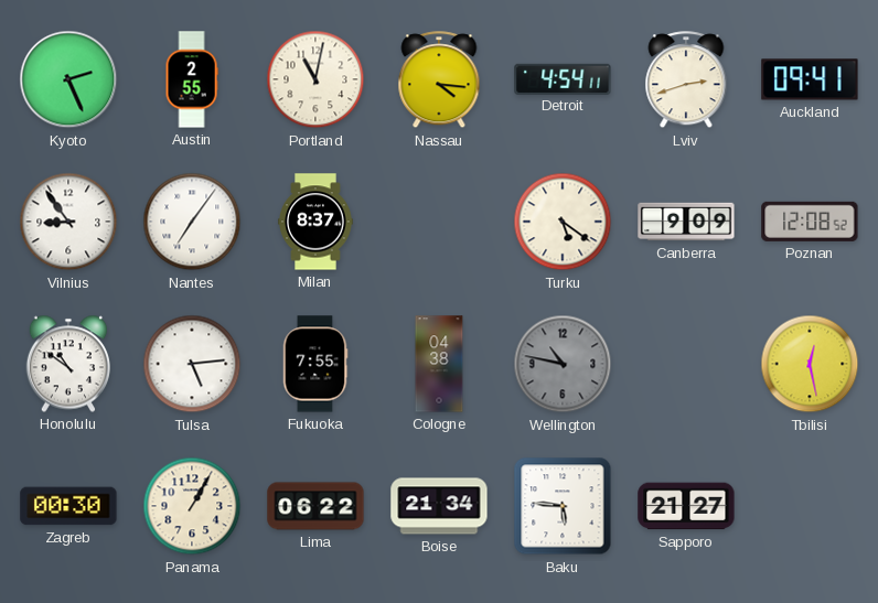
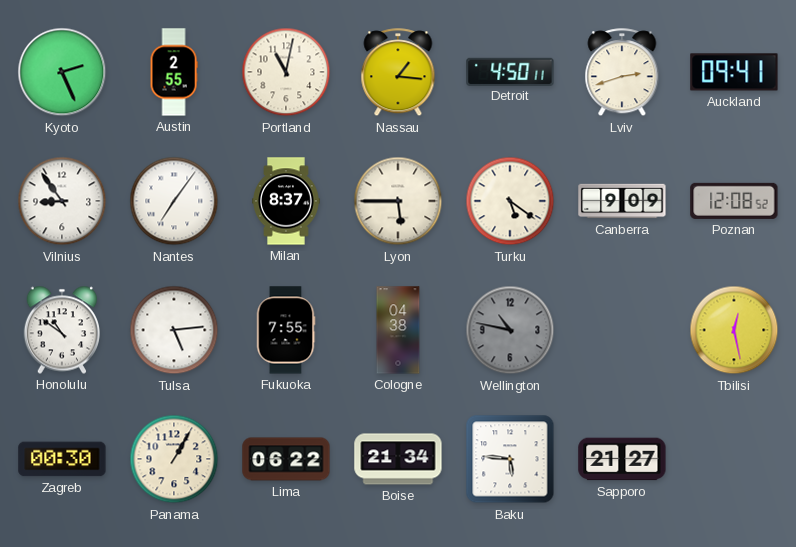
Nassau: 4:16 -> 1:16
Detroit: 4:54 -> 4:50
Lyon: none -> 5:45
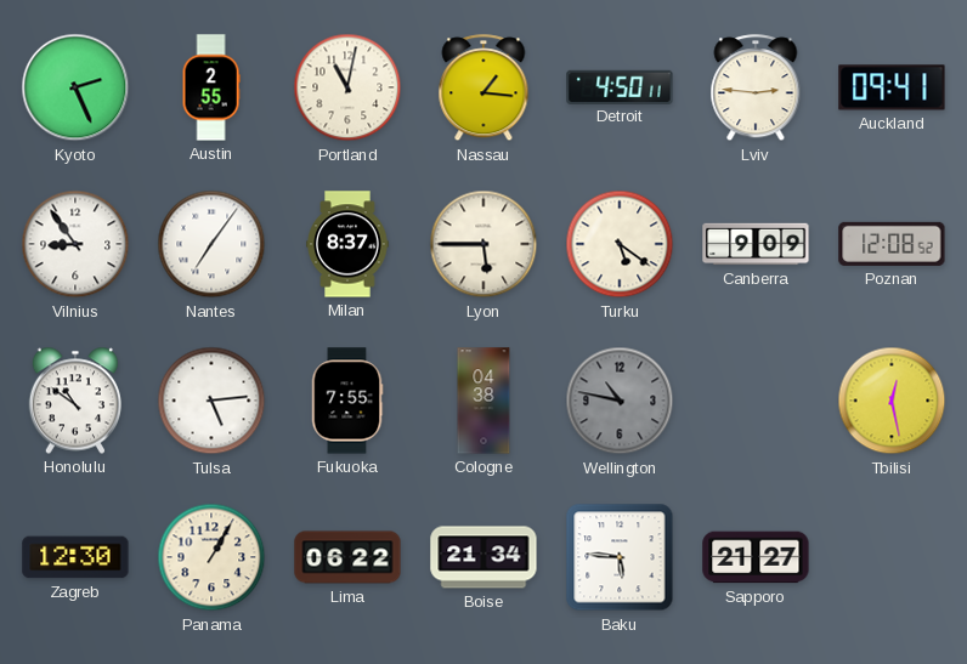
Lviv: 2:42 -> 2:46
Zagreb: 00:30 -> 12:30
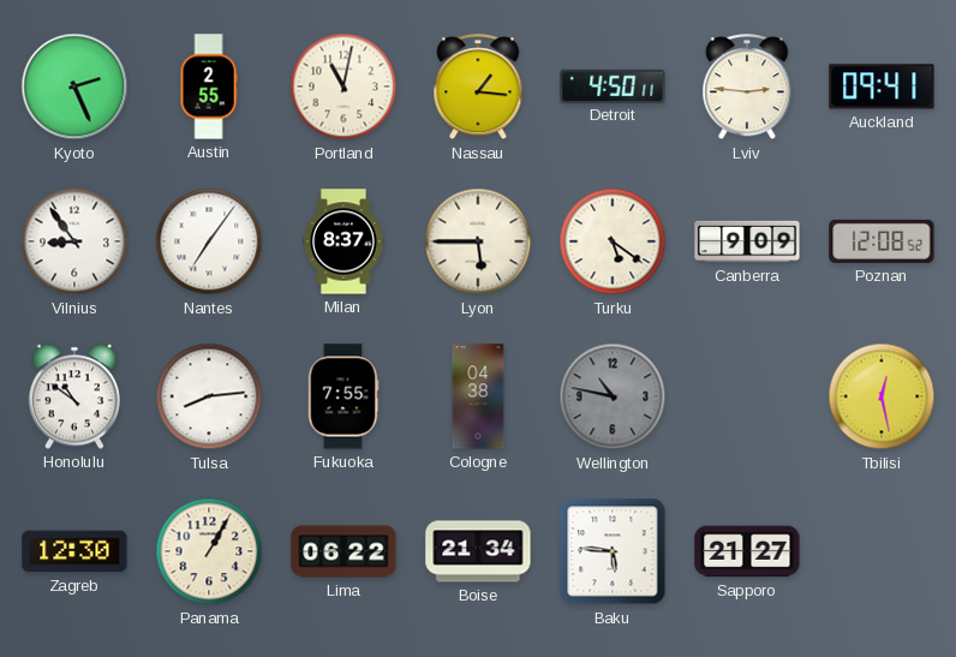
Tulsa: 5:14 -> 8:14
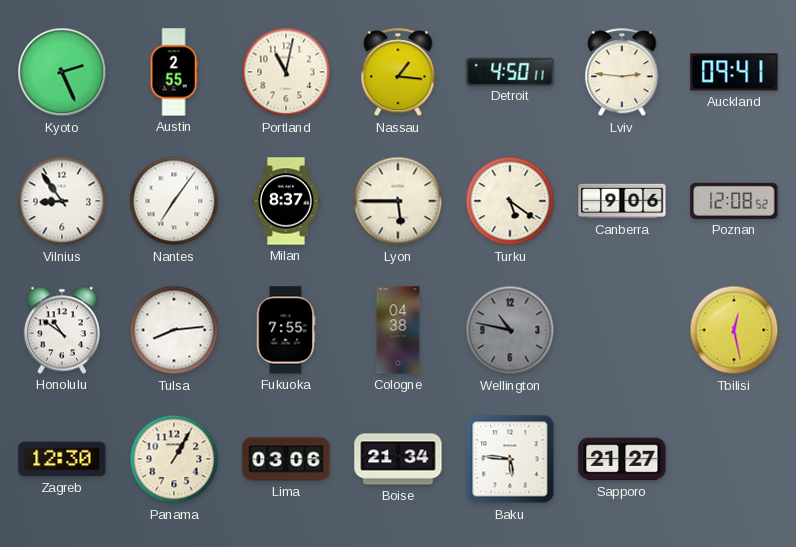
Canberra: 9:09 -> 9:06
Lima: 06:22 -> 03:06
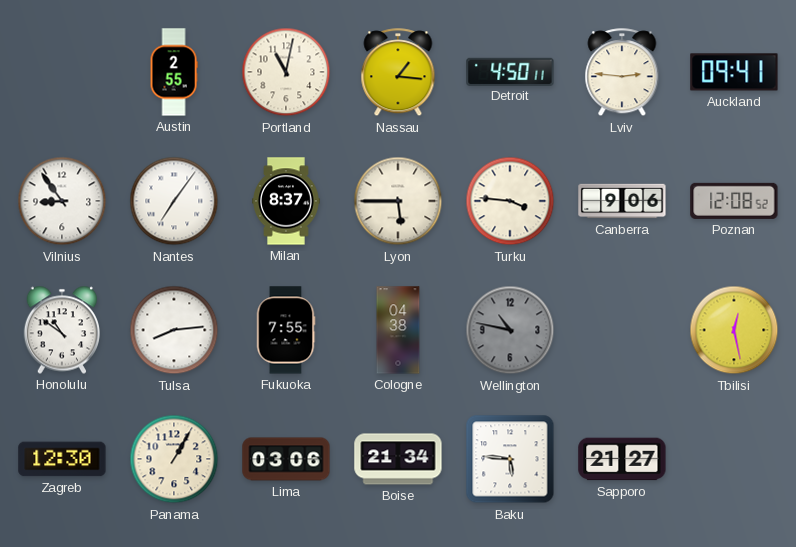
Kyoto: 2:26 -> none
Turku: 5:21 -> 3:46
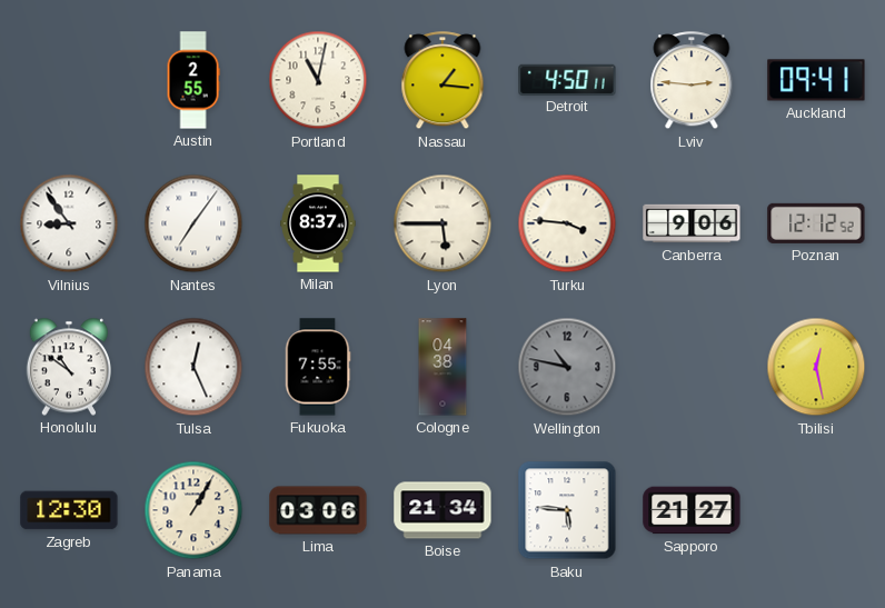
Poznan: 12:08 -> 12:12
Tulsa: 8:14 -> 12:26
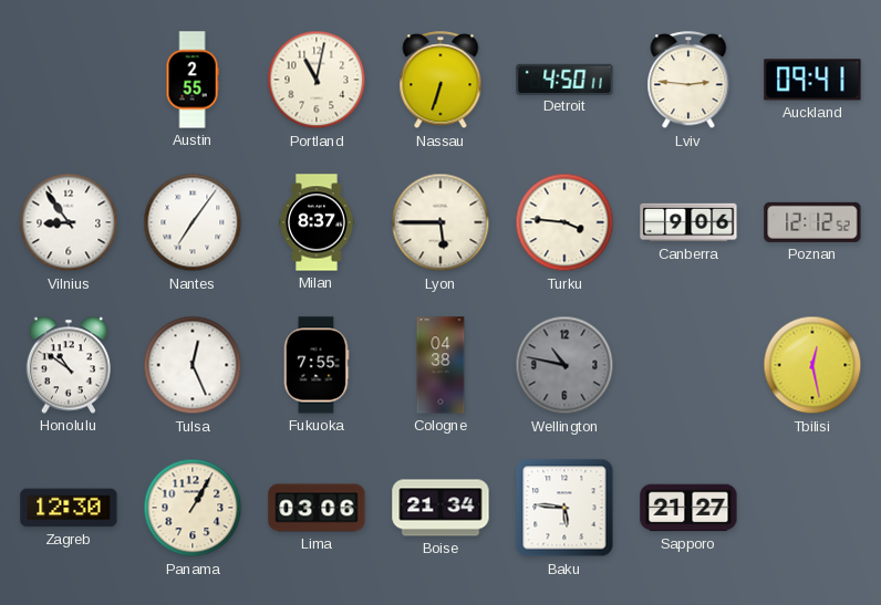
Nassau: 1:16 -> 6:33
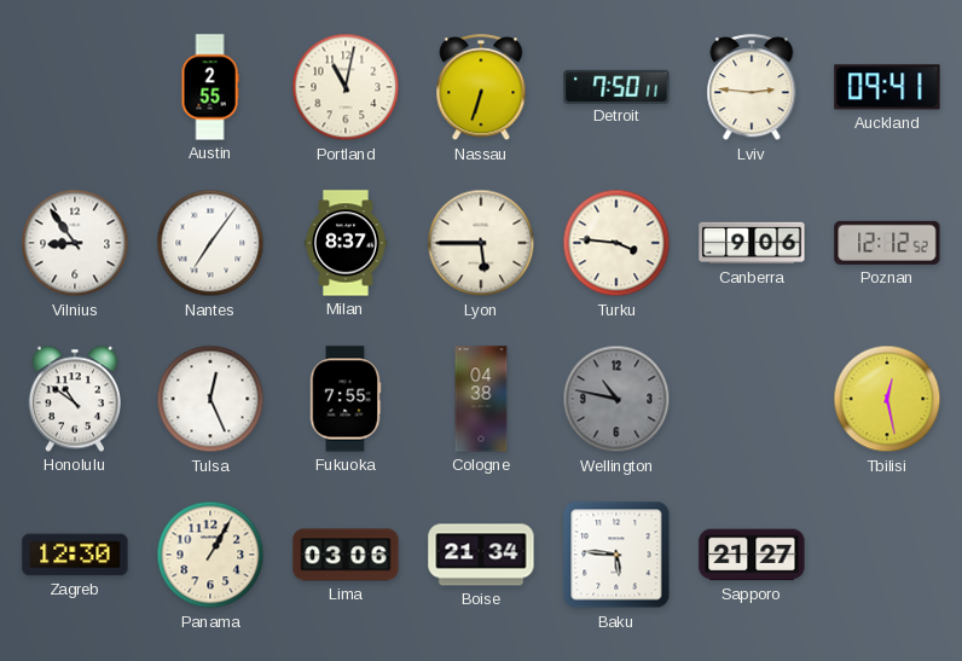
Detroit: 4:50 -> 7:50
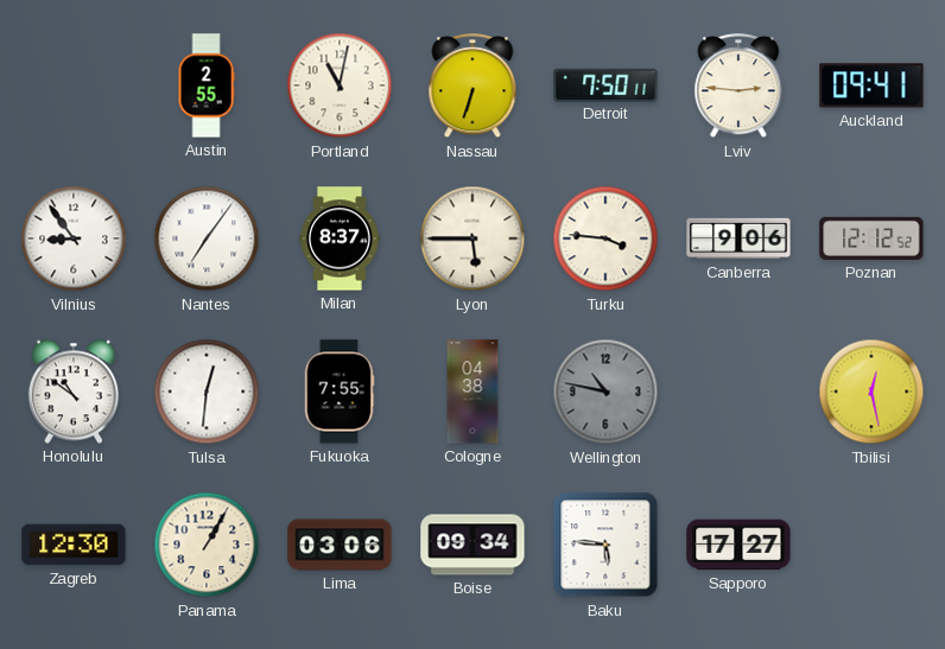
Tulsa: 12:26 -> 12:31
Boise: 21:34 -> 09:34
Sapporo: 21:27 -> 17:27
